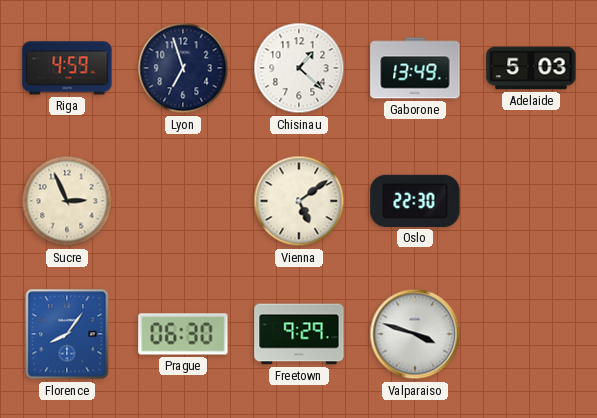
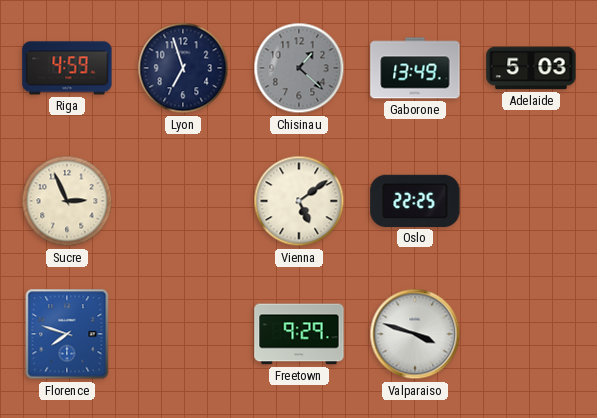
Chisinau dial: white -> grey
Oslo: 22:30 -> 22:25
Florence: 8:06 -> 7:48
Prague: 06:30 -> none
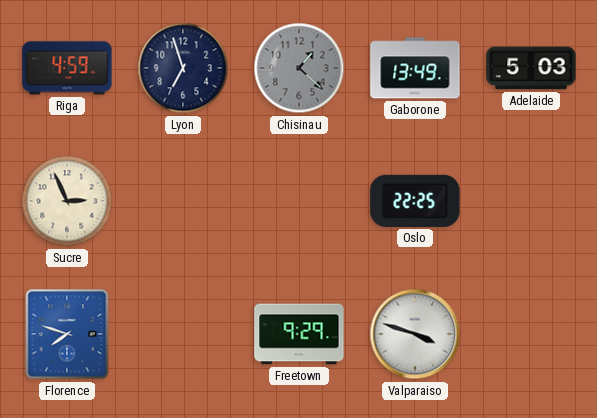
Vienna: 5:09 -> none
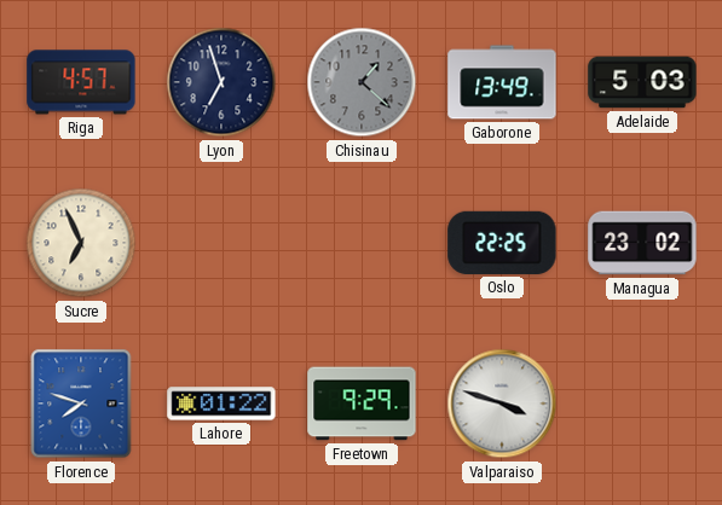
Riga: 4:59 -> 4:57
Sucre: 2:56 -> 6:56
Managua: none -> 23:02
Lahore: none -> 01:22
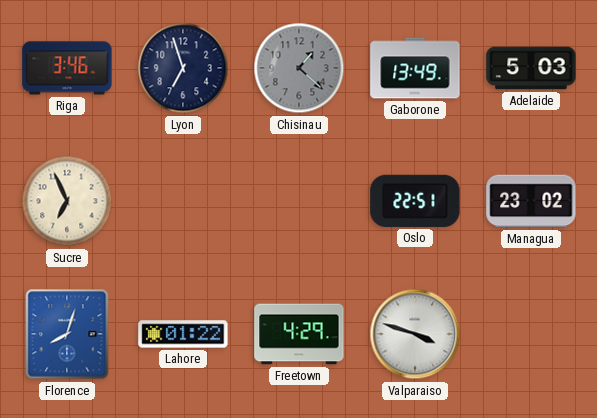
Riga: 4:57 -> 3:46
Oslo: 22:25 -> 22:51
Florence: 7:48 -> 8:03
Freetown: 9:29 -> 4:29
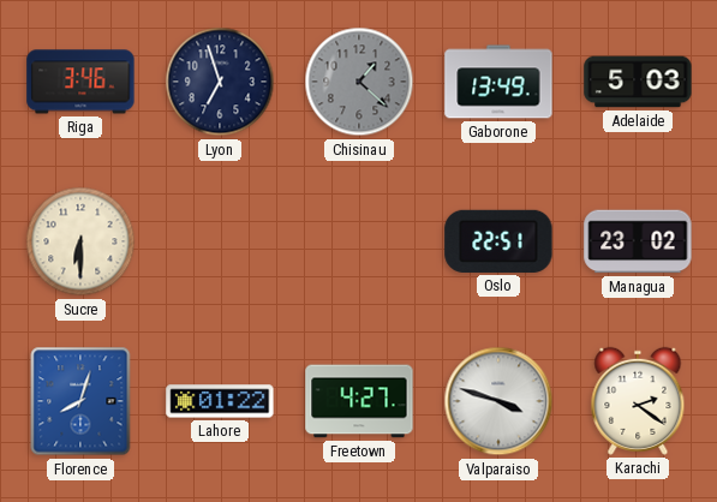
Sucre: 6:56 -> 6:30
Freetown: 4:29 -> 4:27
Karachi: none -> 2:21
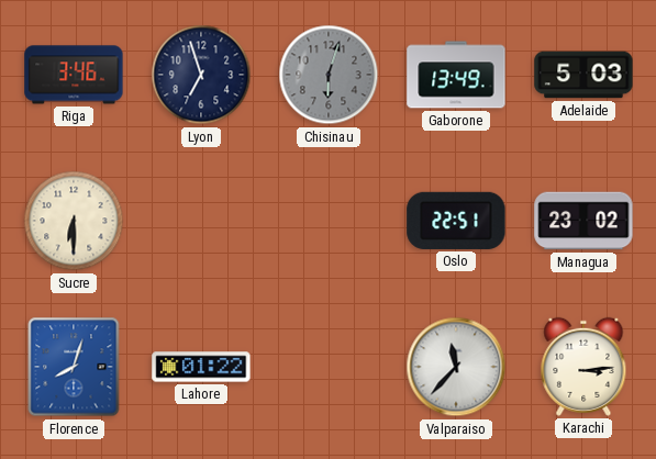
Chisinau: 1:22 -> 6:03
Freetown: 4:27 -> none
Valparaiso: 3:48 -> 11:37
Karachi: 2:21 -> 3:14
